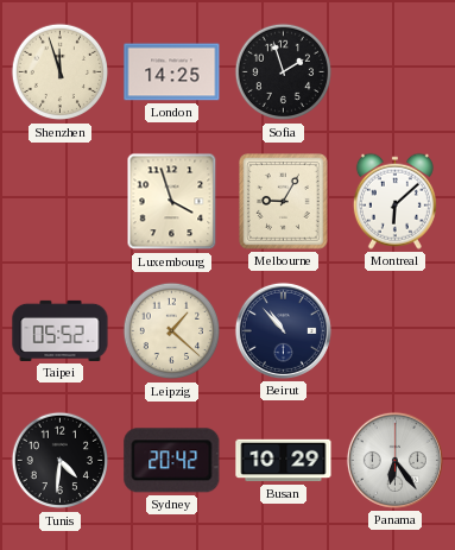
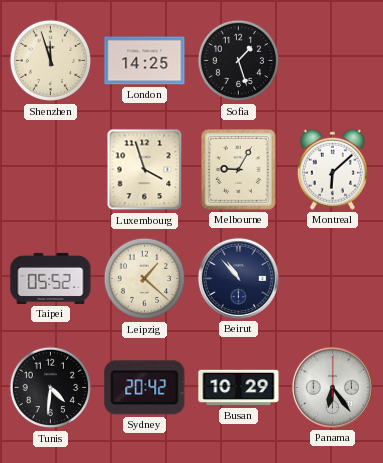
Sofia: 1:57 -> 1:27
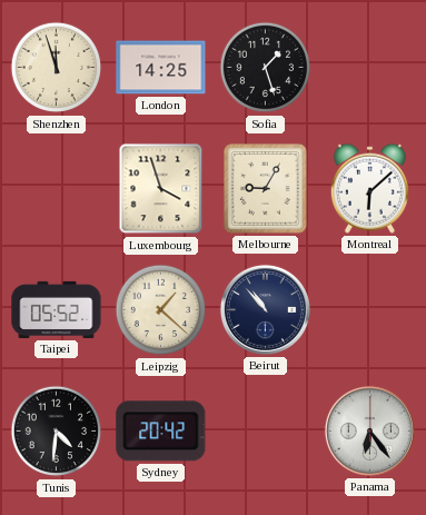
Busan: 10:29 -> none
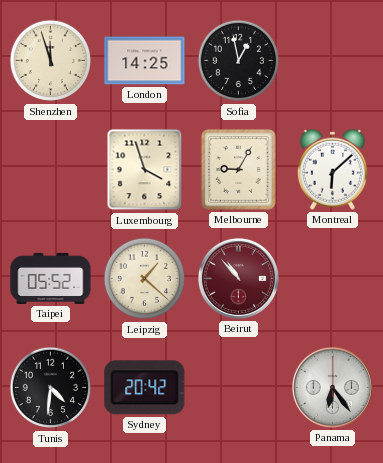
Sofia: 1:27 -> 12:58
Beirut dial: navy -> burgundy
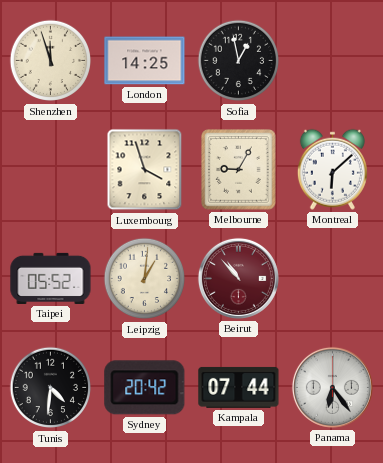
Leipzig: 1:22 -> 1:01
Kampala: none -> 07:44
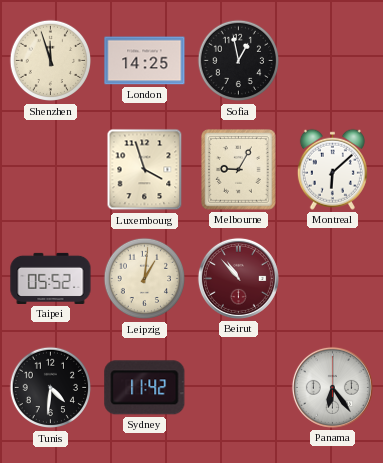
Sydney: 20:42 -> 11:42
Kampala: 07:44 -> none
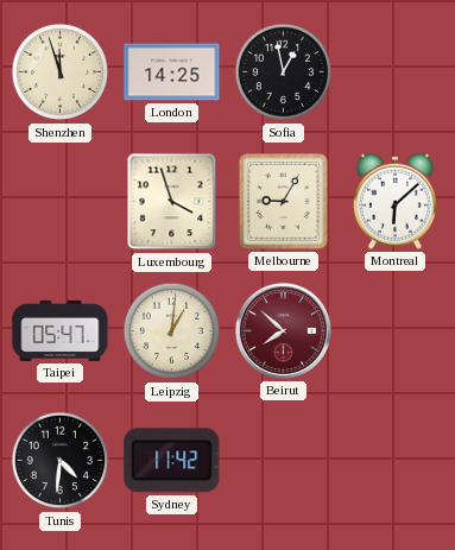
Taipei: 05:52 -> 05:47
Beirut: 10:53 -> 7:52
Panama: 6:24 -> none
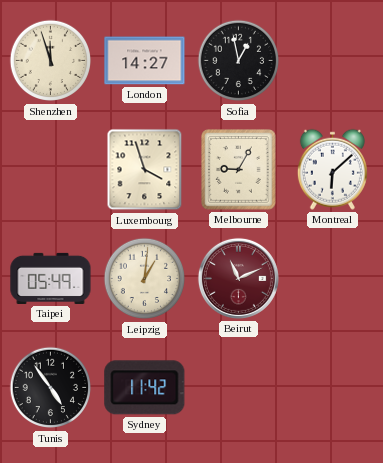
London: 14:25 -> 14:27
Taipei: 05:47 -> 05:49
Beirut: 7:52 -> 11:11
Tunis: 4:31 -> 4:54
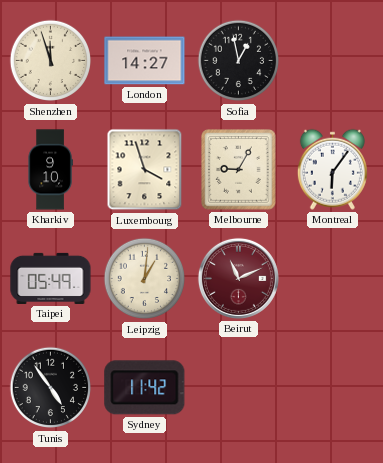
Kharkiv: none -> 9:10
Montreal: 6:08 -> 6:06
